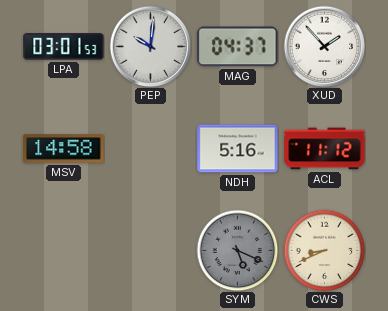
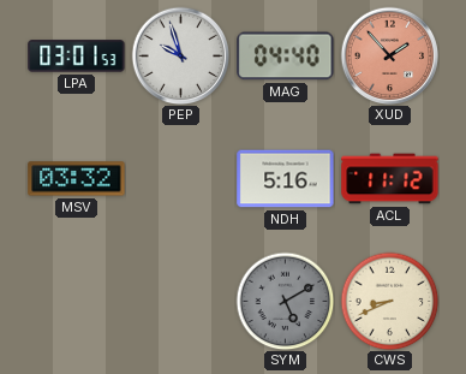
PEP: 10:01 -> 9:57
MAG: 04:37 -> 04:40
XUD dial: white -> salmon
MSV: 14:58 -> 03:32
SYM: 5:19 -> 5:10
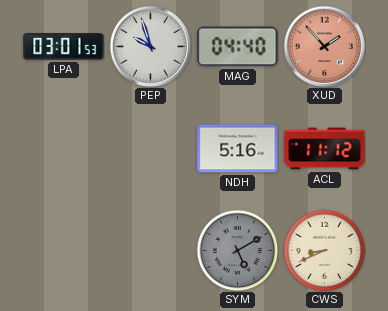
MSV: 03:32 -> none
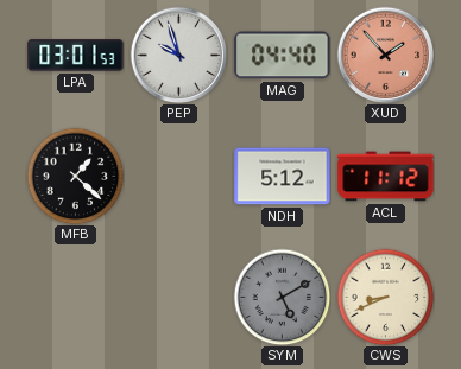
MFB: none -> 1:22
NDH: 5:16 -> 5:12
